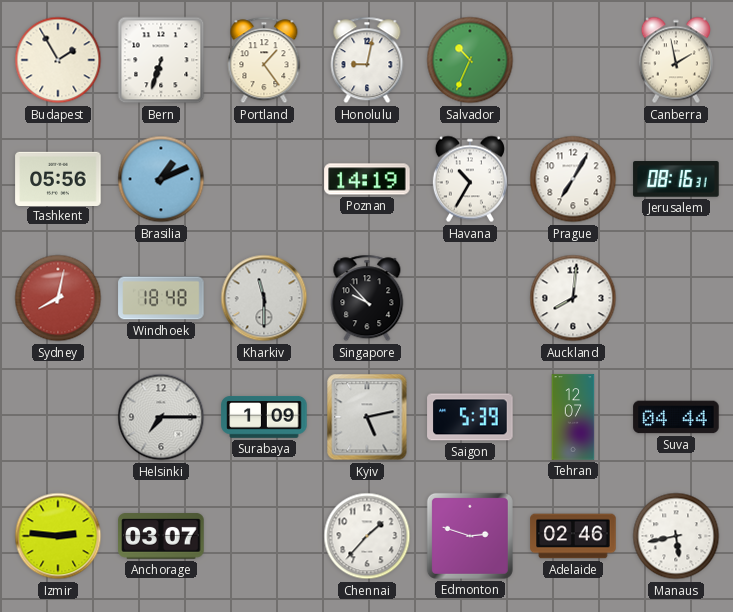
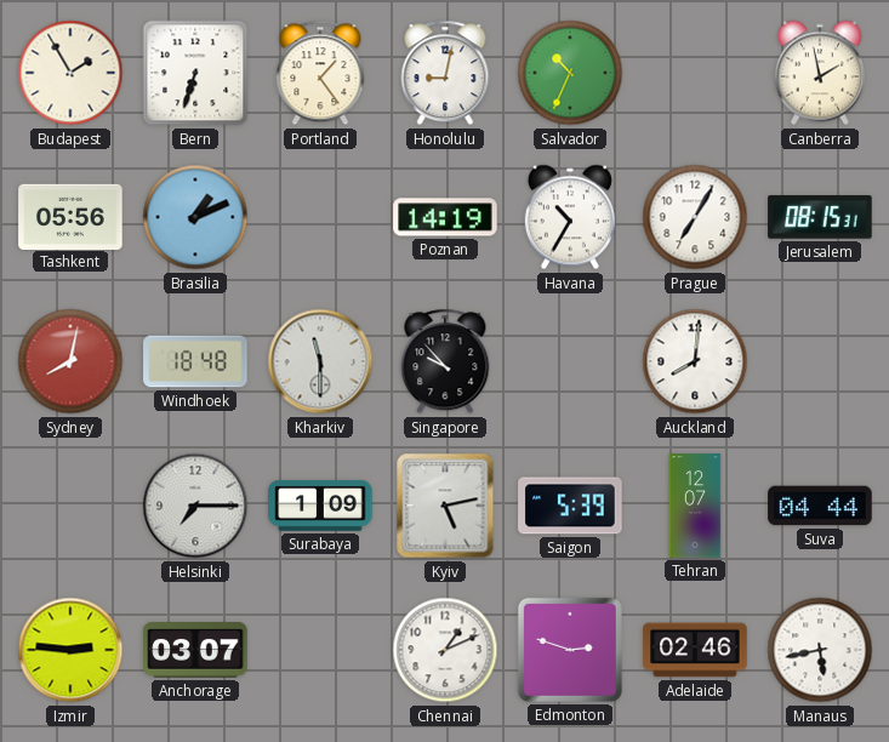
Jerusalem: 08:16 -> 08:15
Chennai: 1:37 -> 1:11
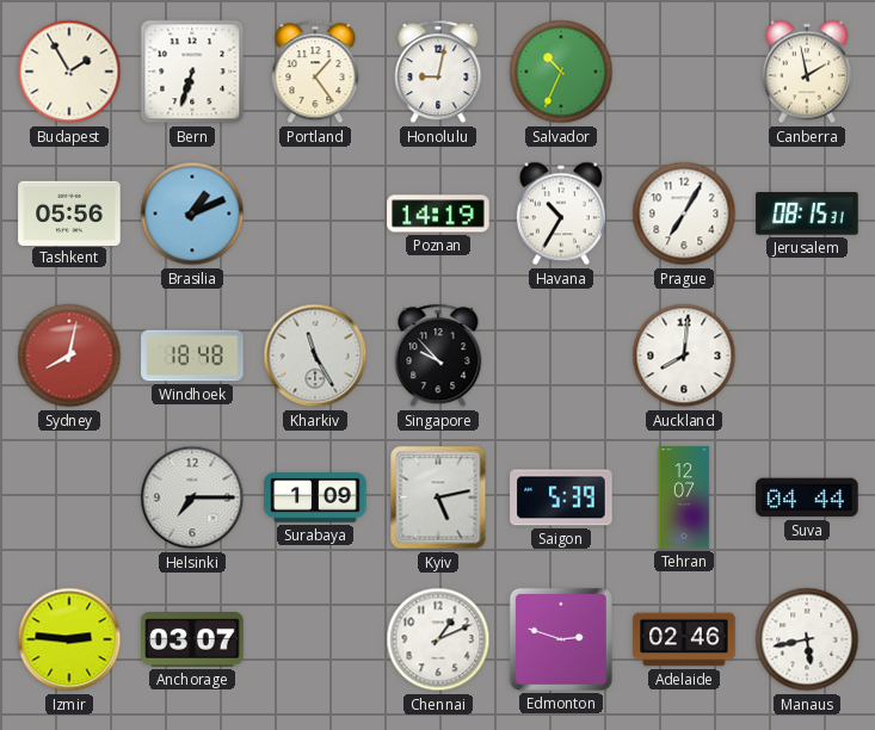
Kharkiv: 11:30 -> 11:25
